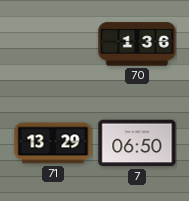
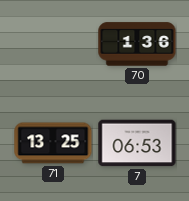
71: 13:29 -> 13:25
7: 06:50 -> 06:53
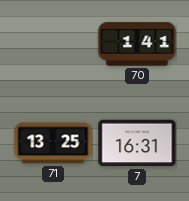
70: 1:36 -> 1:41
7: 06:53 -> 16:31
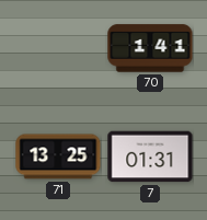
7: 16:31 -> 01:31
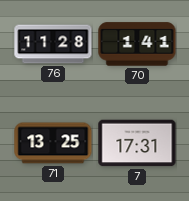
76: none -> 11:28
7: 01:31 -> 17:31
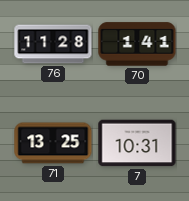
7: 17:31 -> 10:31
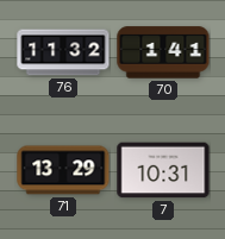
76: 11:28 -> 11:32
71: 13:25 -> 13:29
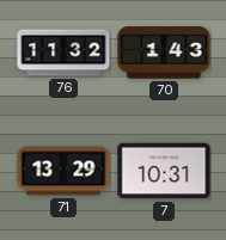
70: 1:41 -> 1:43
